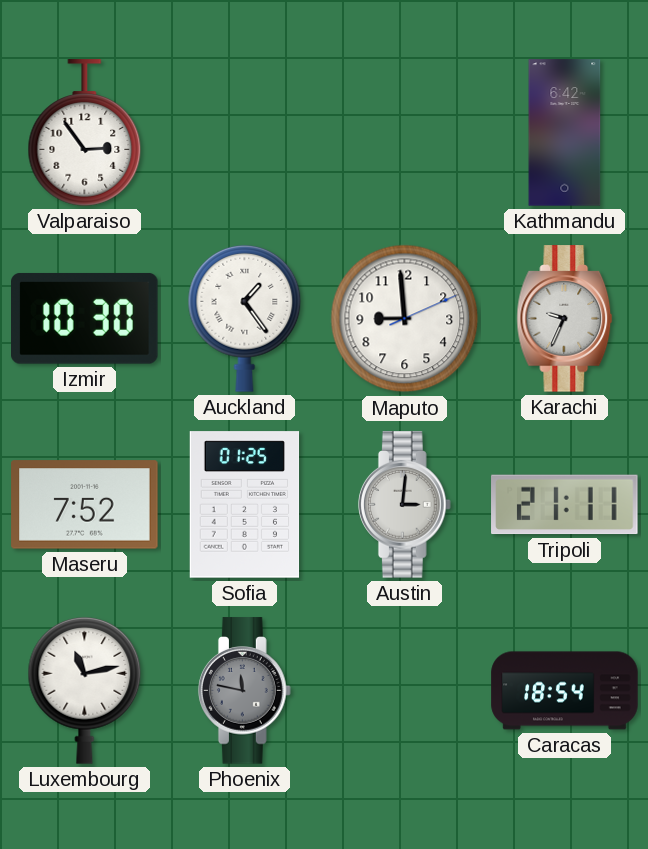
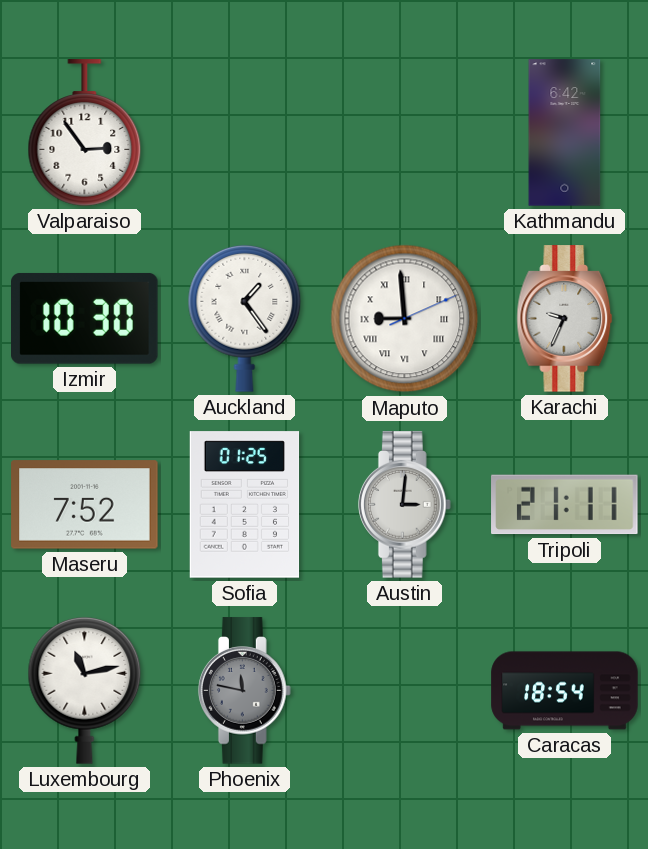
Maputo numerals: Arabic -> Roman
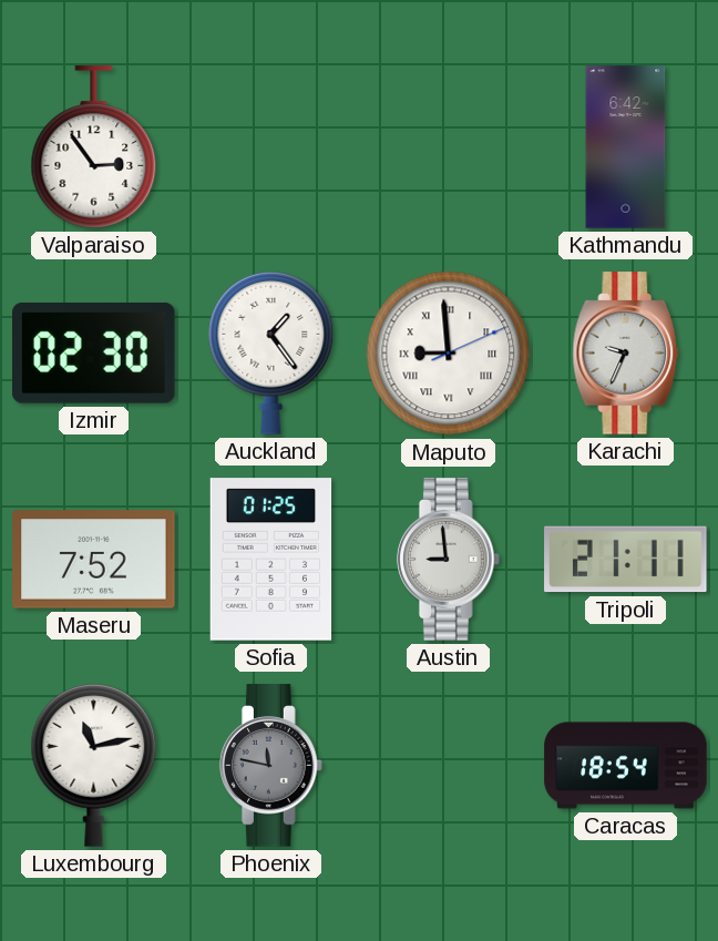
Izmir: 10:30 -> 02:30
Austin: 3:01 -> 8:59
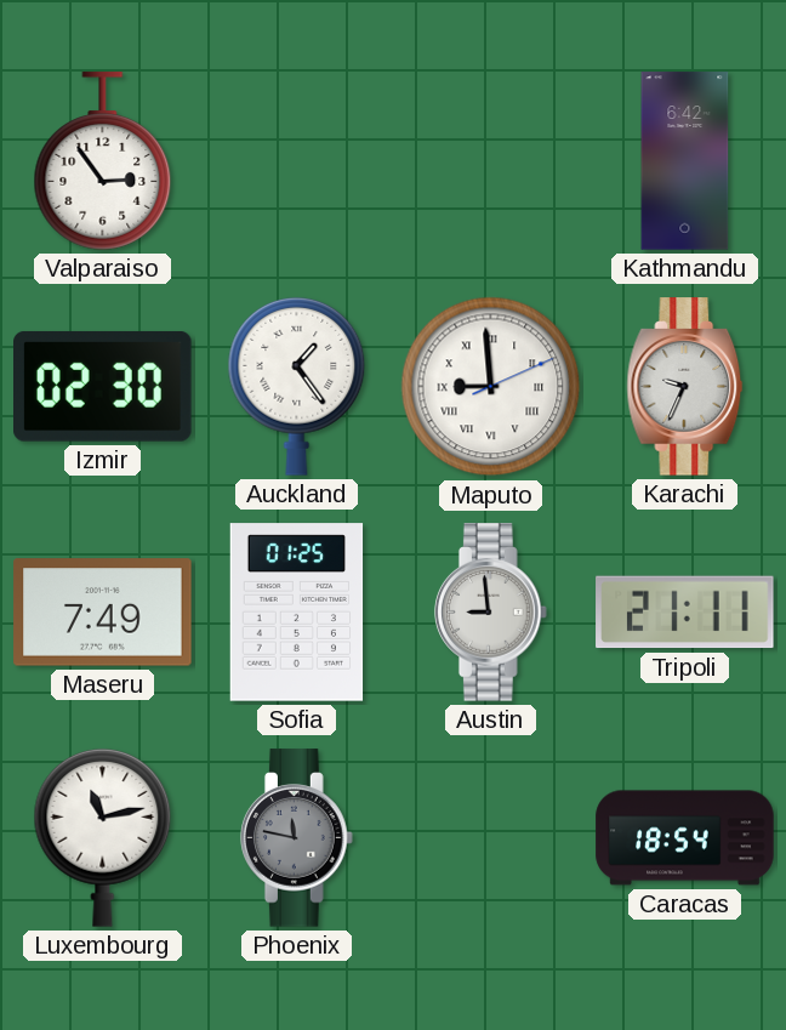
Maseru: 7:52 -> 7:49
